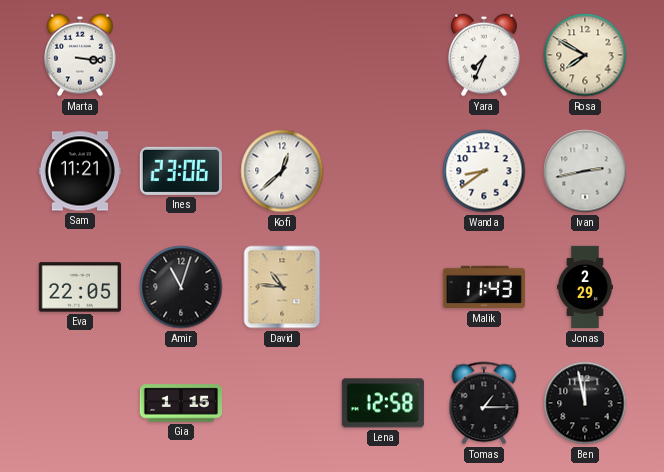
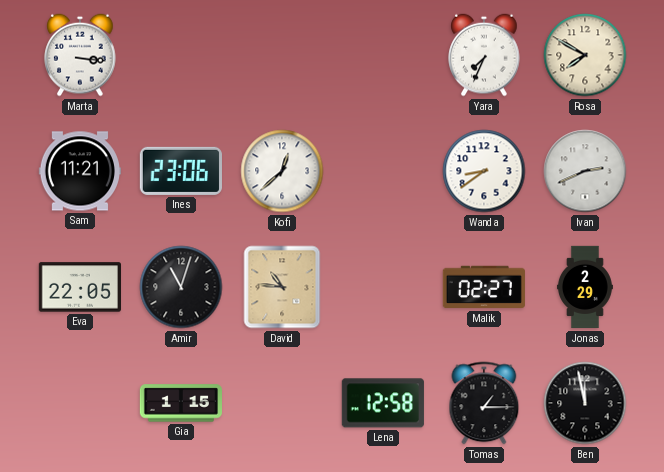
Ivan: 2:43 -> 2:41
Malik: 11:43 -> 02:27
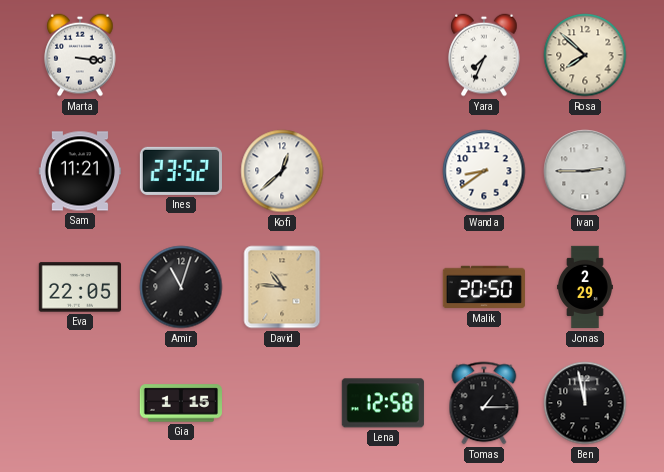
Rosa: 7:50 -> 7:52
Ines: 23:06 -> 23:52
Ivan: 2:41 -> 2:45
Malik: 02:27 -> 20:50
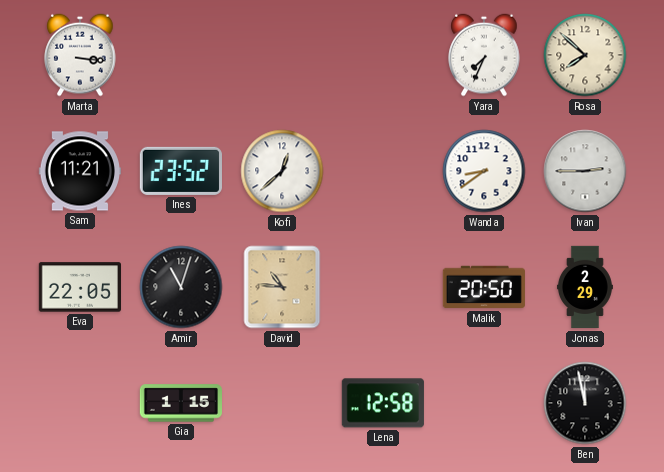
Tomas: 1:15 -> none
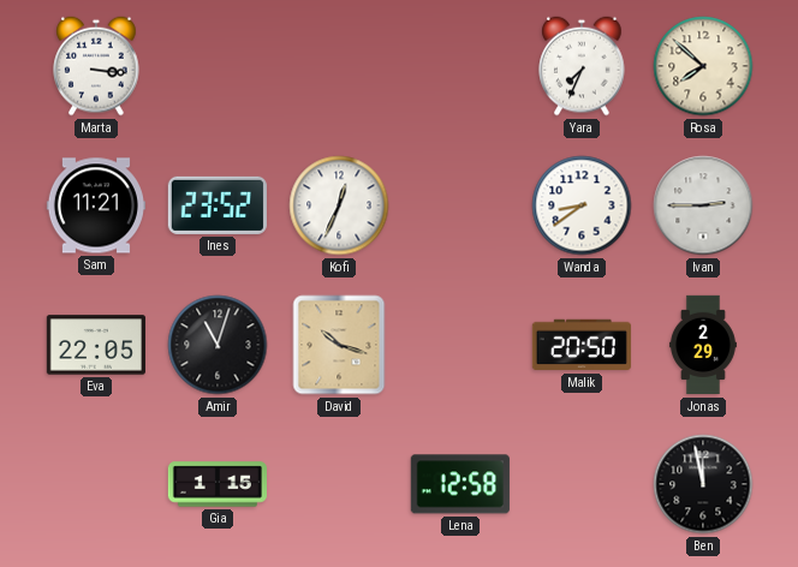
Kofi: 12:38 -> 12:34
David: 10:46 -> 10:18
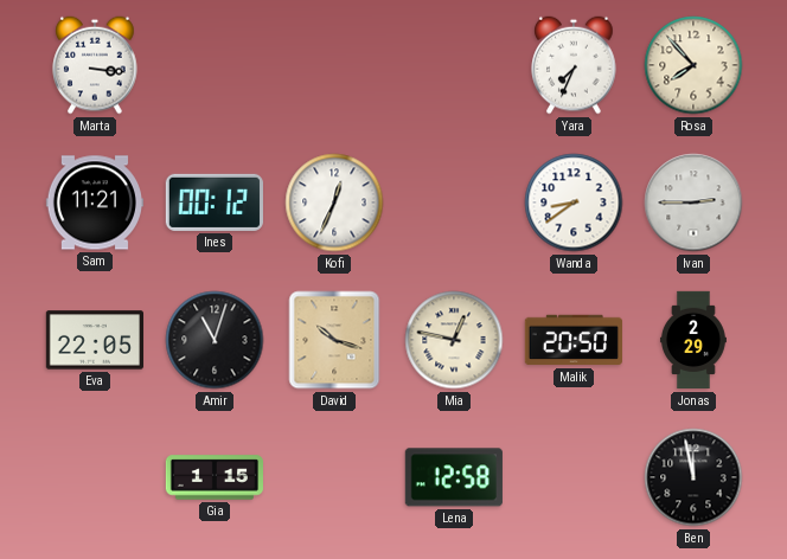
Rosa: 7:52 -> 7:53
Ines: 23:52 -> 00:12
Mia: none -> 12:47
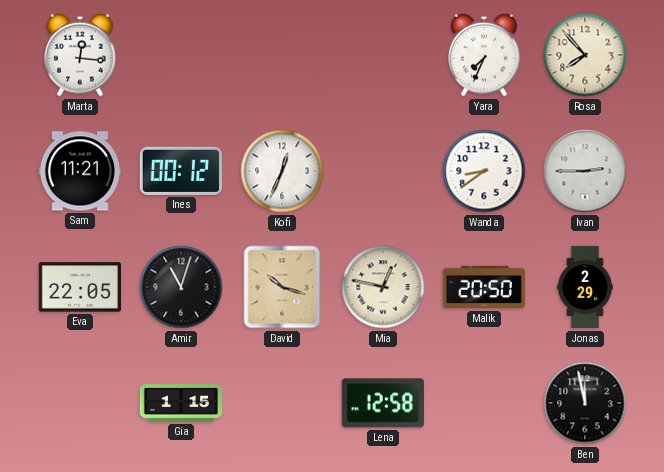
Marta: 3:16 -> 12:16
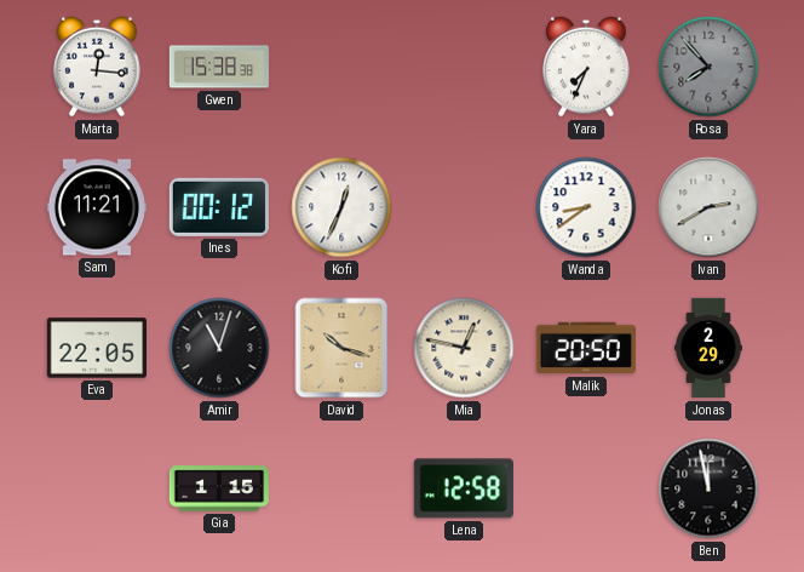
Gwen: none -> 15:38
Rosa dial: cream -> grey
Ivan: 2:45 -> 2:40
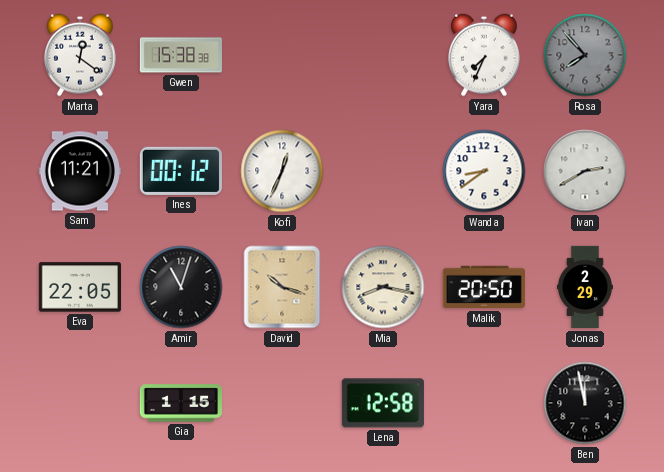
Marta: 12:16 -> 12:21
Mia: 12:47 -> 8:17
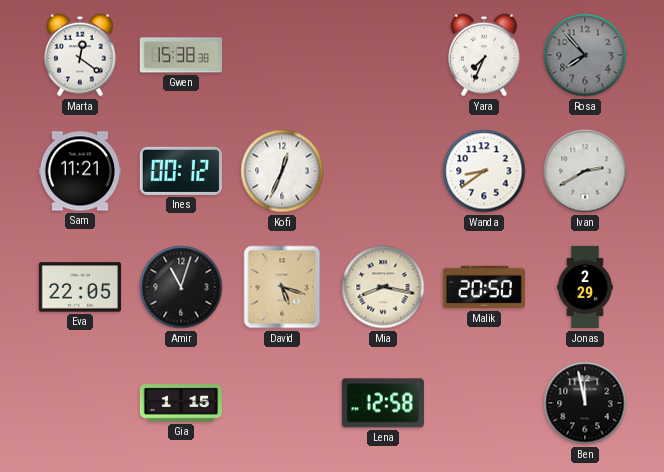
David: 10:18 -> 5:18
